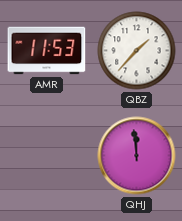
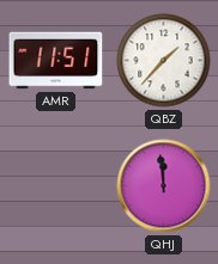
AMR: 11:53 -> 11:51
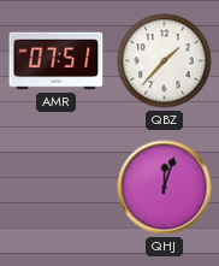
AMR: 11:51 -> 07:51
QHJ: 11:59 -> 12:03
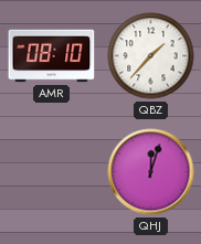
AMR: 07:51 -> 08:10
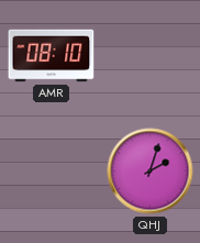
QBZ: 1:37 -> none
QHJ: 12:03 -> 2:03
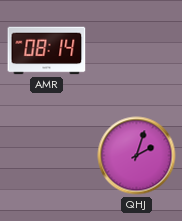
AMR: 08:10 -> 08:14
